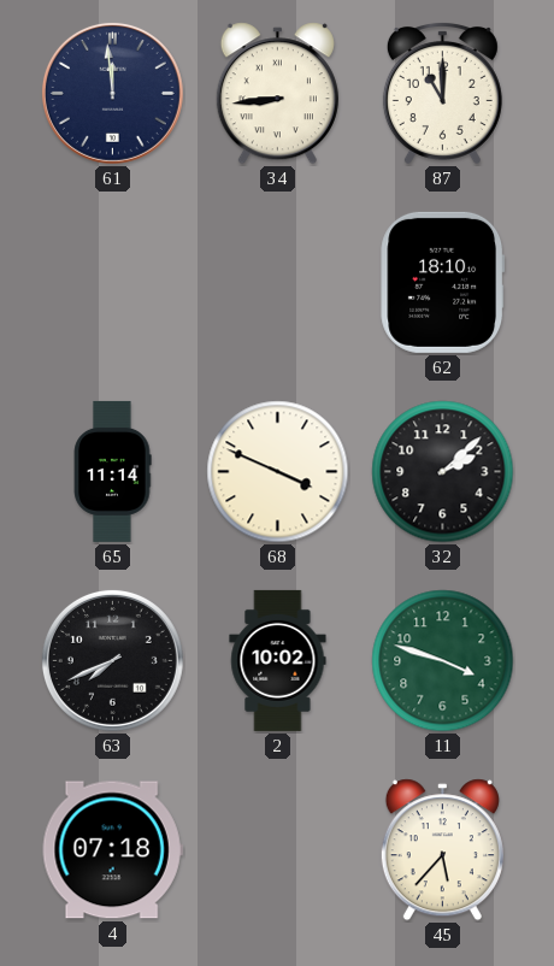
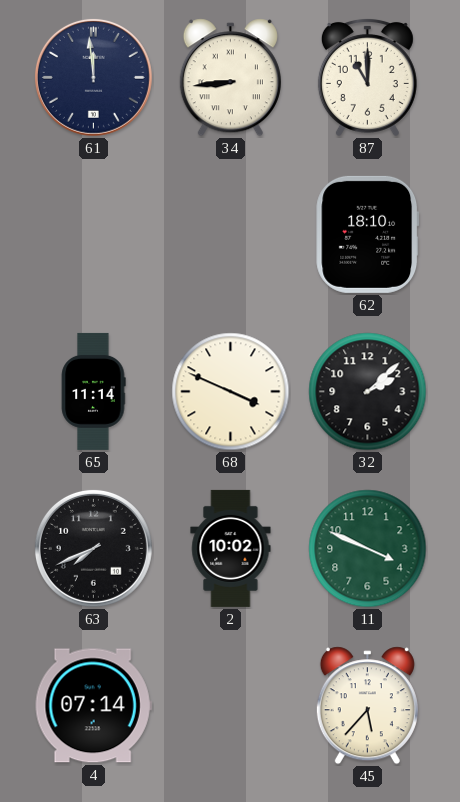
11: 3:48 -> 3:49
4: 07:18 -> 07:14
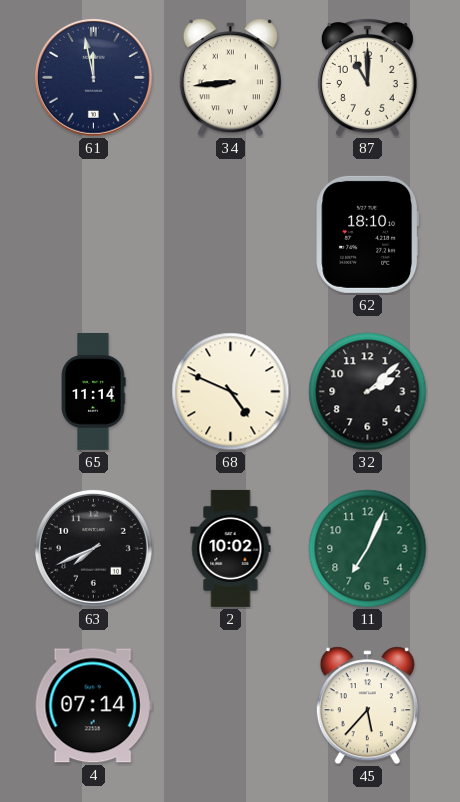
61: 11:59 -> 11:58
68: 3:49 -> 4:49
11: 3:49 -> 7:04
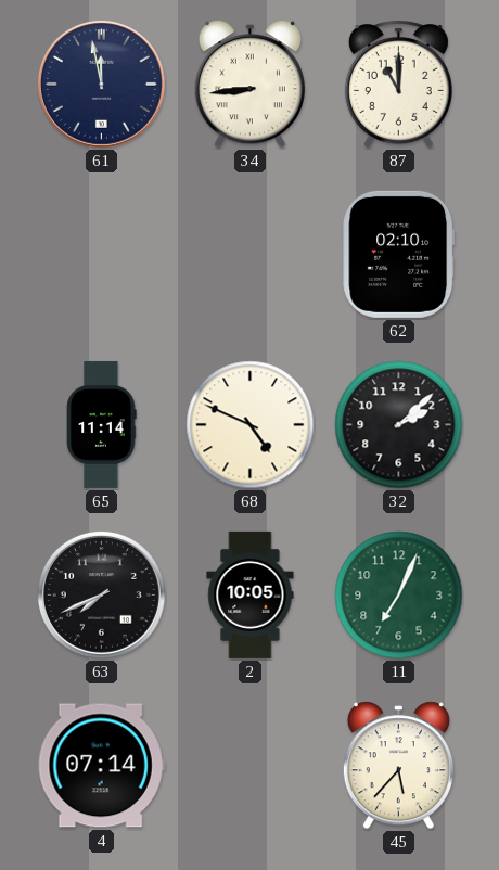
62: 18:10 -> 02:10
2: 10:02 -> 10:05
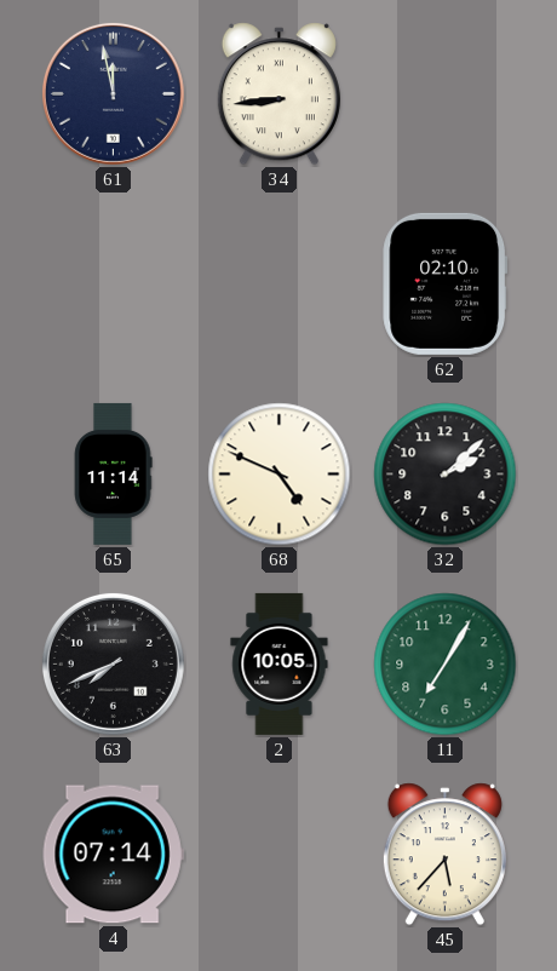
87: 11:00 -> none
11: 7:04 -> 7:05
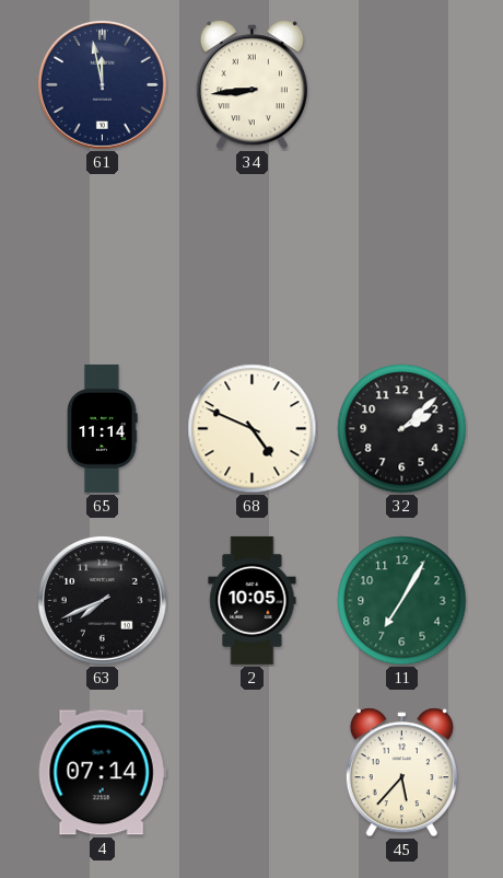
62: 02:10 -> none
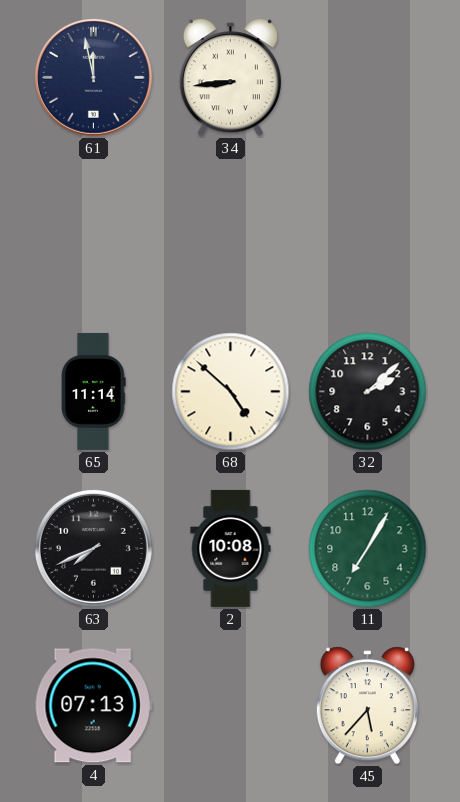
68: 4:49 -> 4:52
2: 10:05 -> 10:08
4: 07:14 -> 07:13
